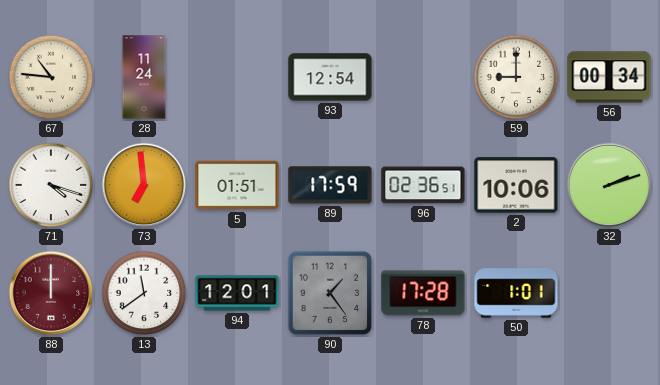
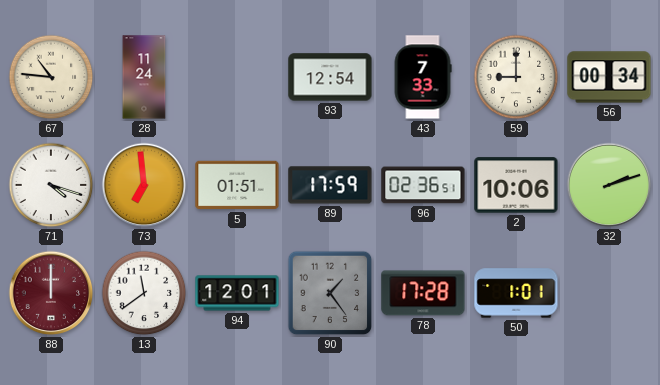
43: none -> 7:33
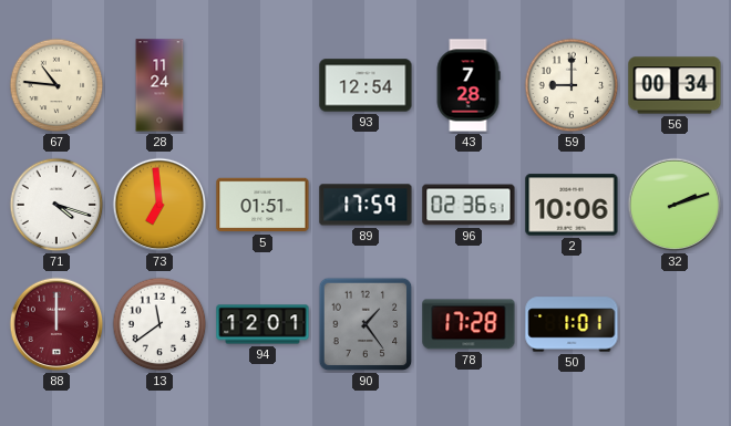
43: 7:33 -> 7:28
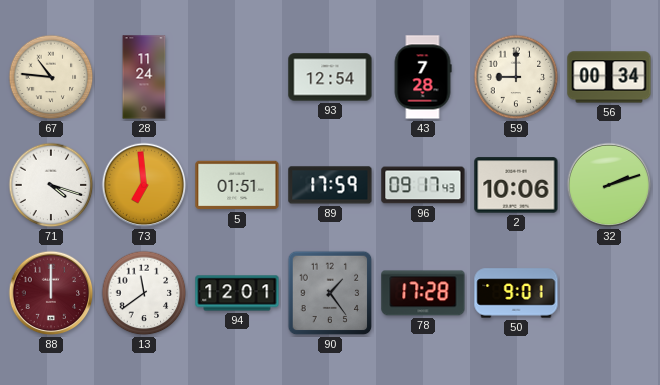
96: 02:36 -> 09:17
50: 1:01 -> 9:01
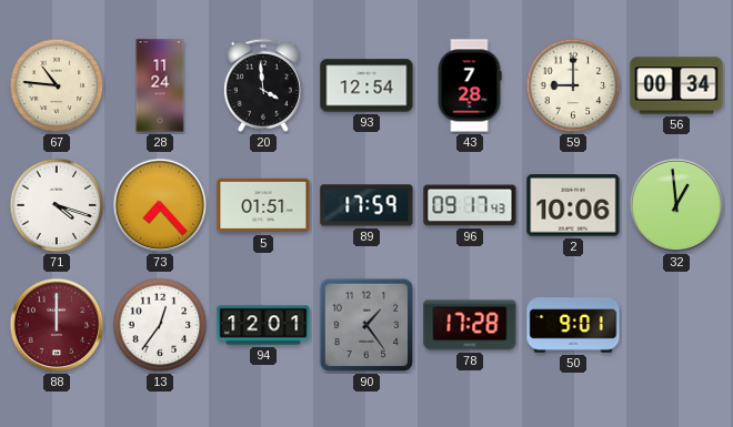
20: none -> 3:59
73: 6:59 -> 7:23
32: 2:12 -> 12:59
13: 11:39 -> 12:36
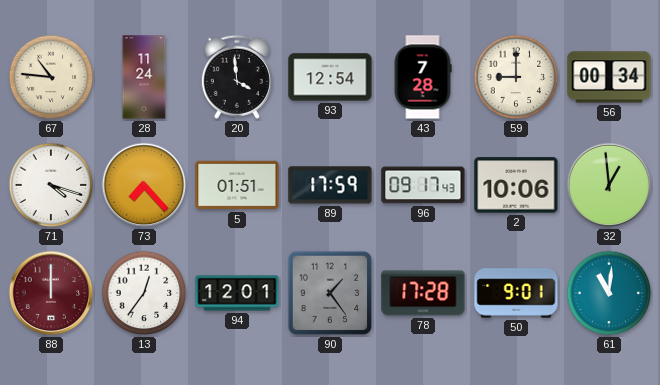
61: none -> 11:01
